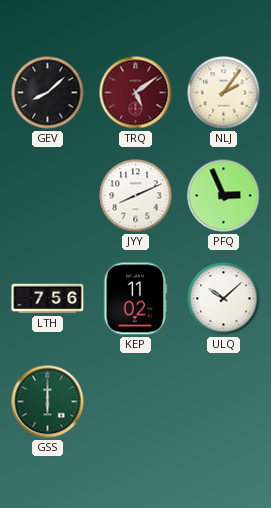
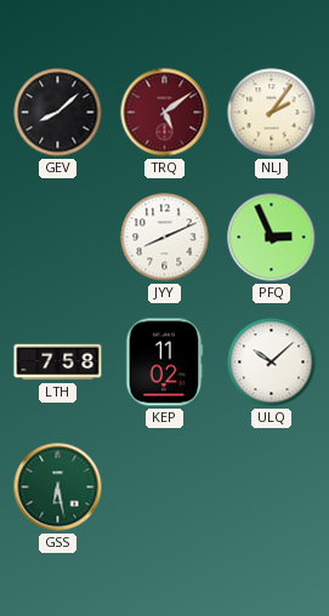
LTH: 7:56 -> 7:58
GSS: 6:00 -> 6:28
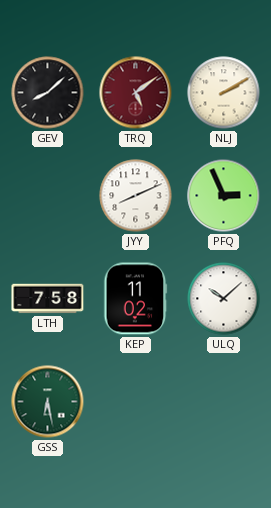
NLJ: 2:06 -> 2:10
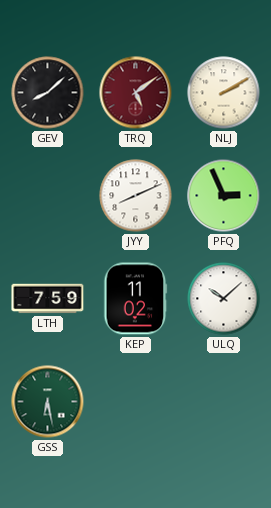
LTH: 7:58 -> 7:59
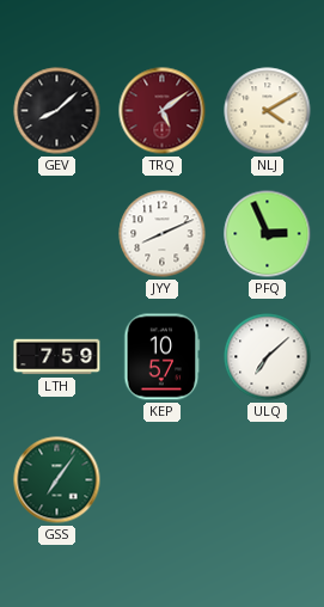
NLJ: 2:10 -> 4:10
KEP: 11:02 -> 10:57
ULQ: 10:08 -> 7:08
GSS: 6:28 -> 7:06
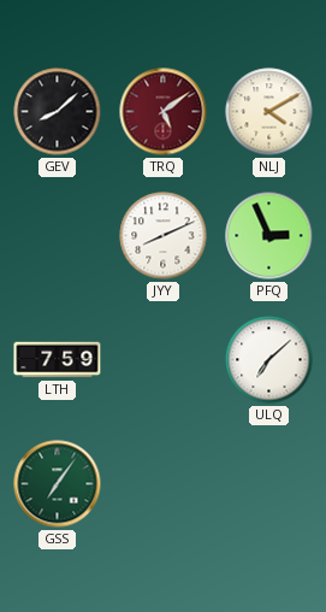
KEP: 10:57 -> none
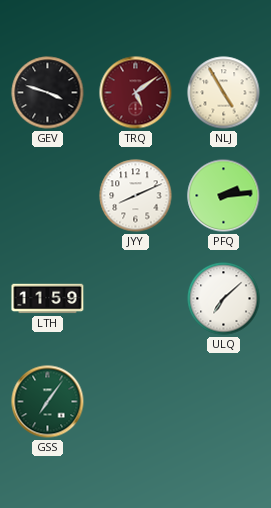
GEV: 8:08 -> 3:48
NLJ: 4:10 -> 4:55
PFQ: 2:56 -> 2:14
LTH: 7:59 -> 11:59
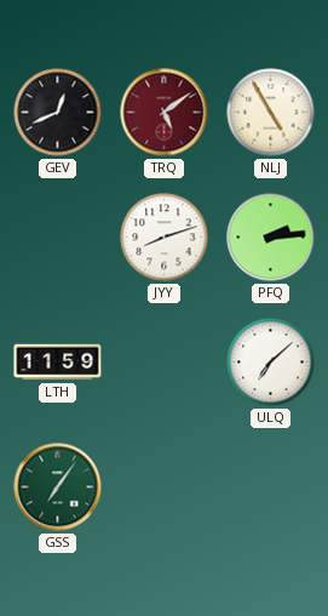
GEV: 3:48 -> 12:41
JYY: 8:11 -> 8:12
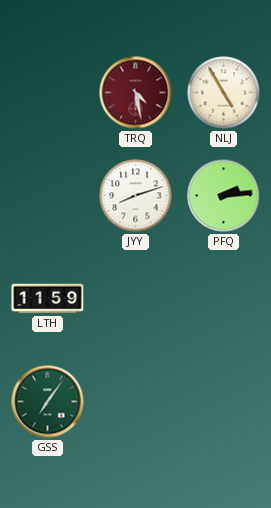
GEV: 12:41 -> none
TRQ: 5:09 -> 4:28
ULQ: 7:08 -> none
